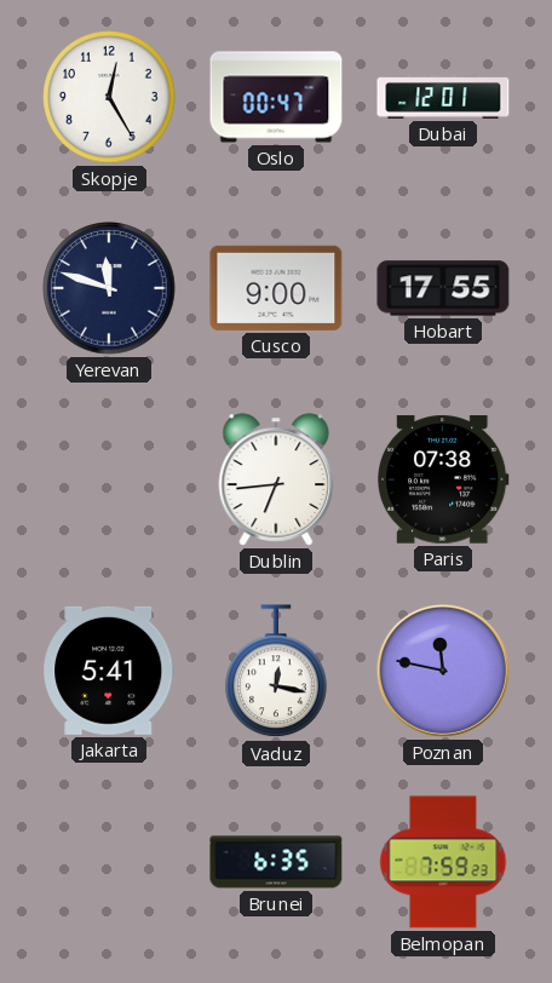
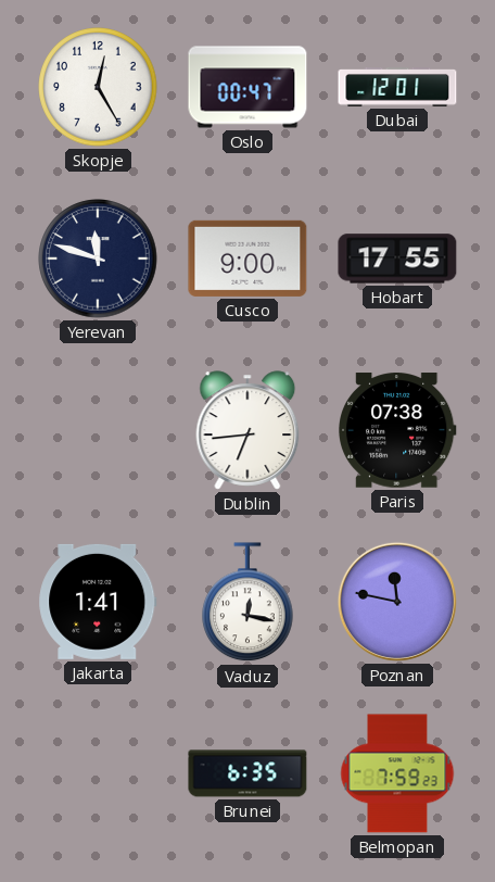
Jakarta: 5:41 -> 1:41
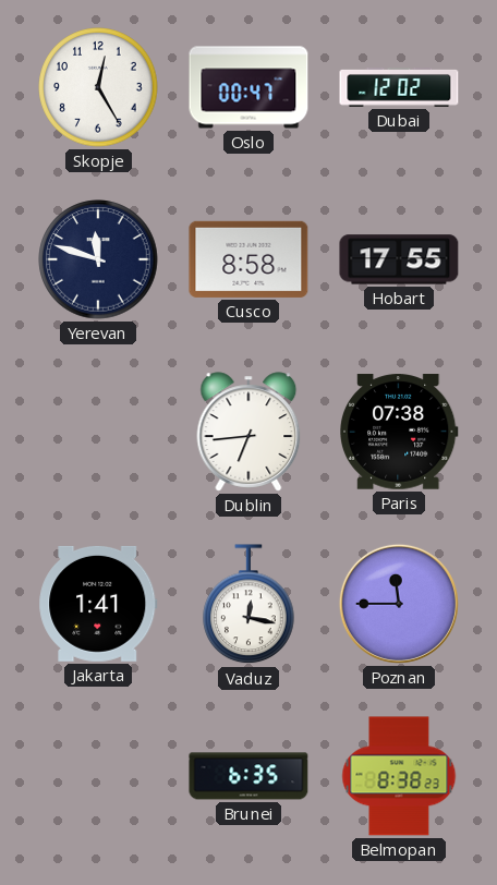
Dubai: 12:01 -> 12:02
Cusco: 9:00 -> 8:58
Poznan: 11:47 -> 11:45
Belmopan: 7:59 -> 8:38
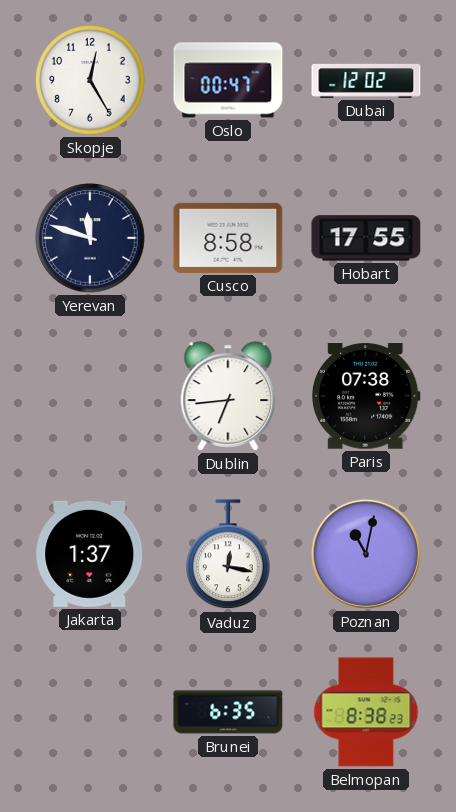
Jakarta: 1:41 -> 1:37
Poznan: 11:45 -> 11:02
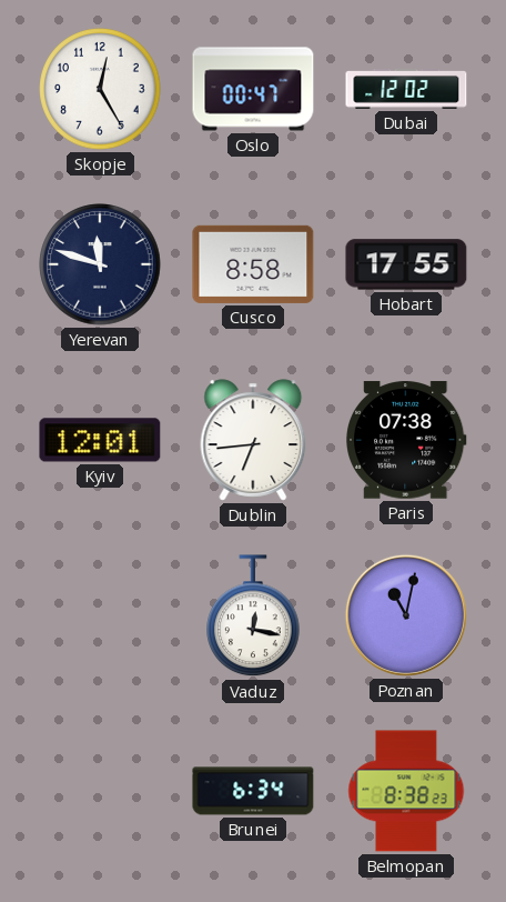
Kyiv: none -> 12:01
Jakarta: 1:37 -> none
Brunei: 6:35 -> 6:34
